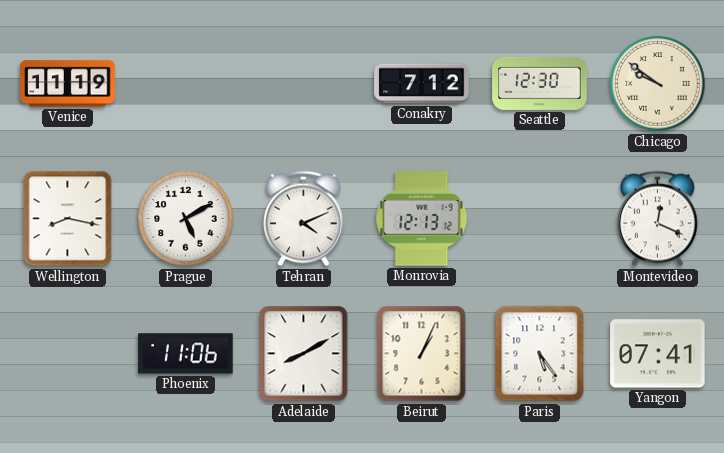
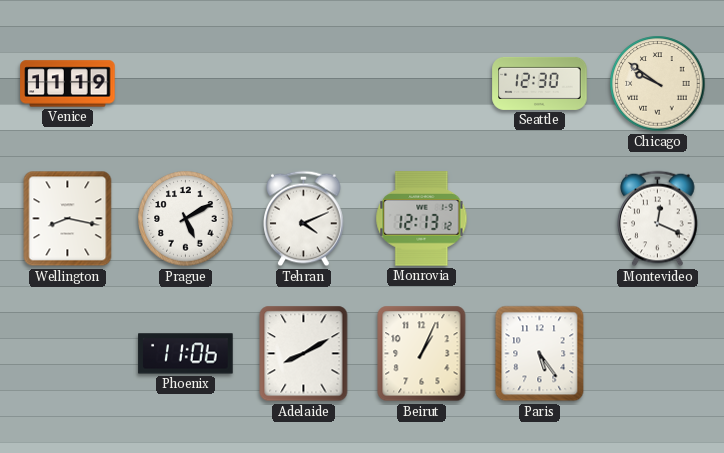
Conakry: 7:12 -> none
Yangon: 07:41 -> none
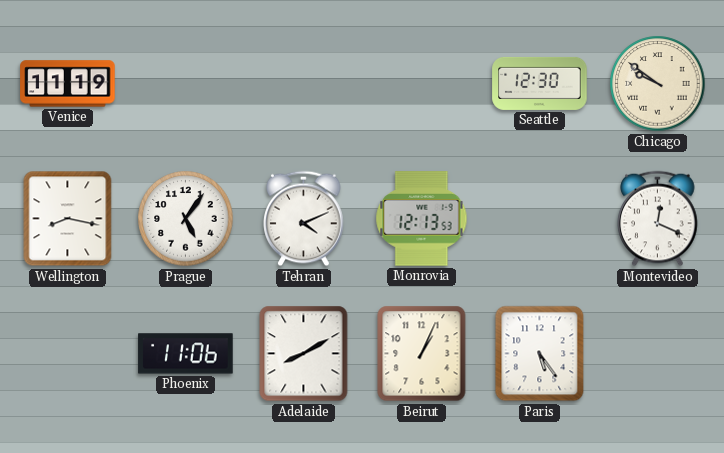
Prague: 5:10 -> 5:06
Monrovia: 12:13:12 -> 12:13:53
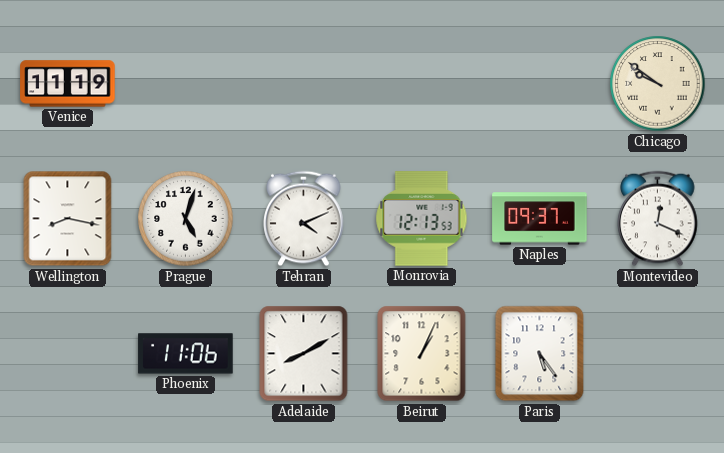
Seattle: 12:30 -> none
Prague: 5:06 -> 5:03
Naples: none -> 09:37
